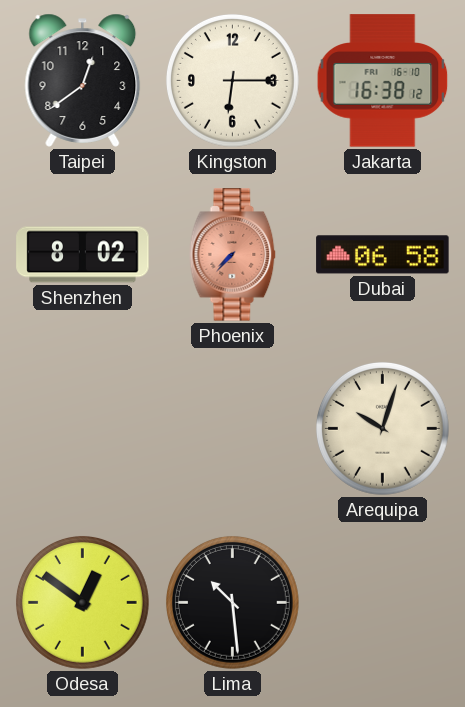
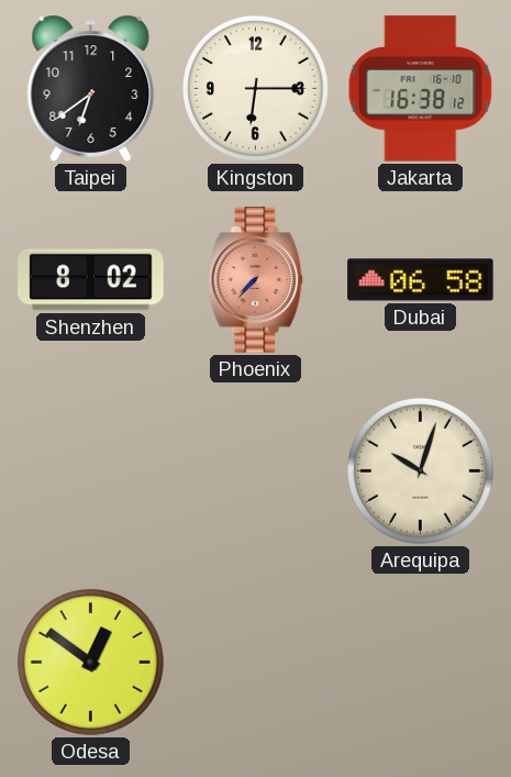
Taipei: 12:39 -> 6:39
Lima: 10:29 -> none
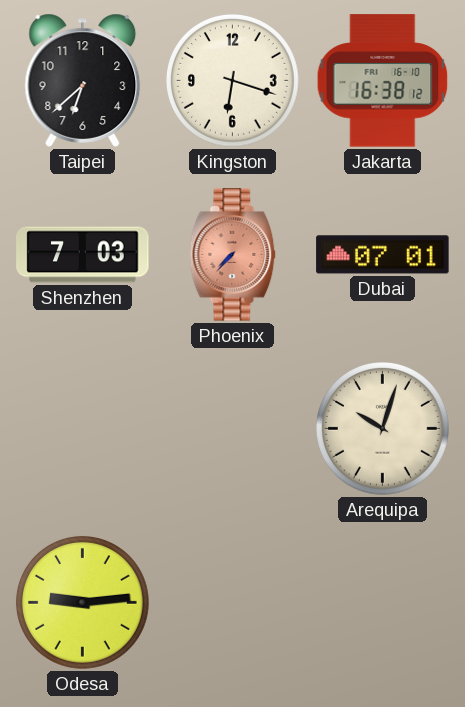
Taipei: 6:39 -> 6:38
Kingston: 6:15 -> 6:18
Shenzhen: 8:02 -> 7:03
Dubai: 06:58 -> 07:01
Odesa: 12:51 -> 9:14
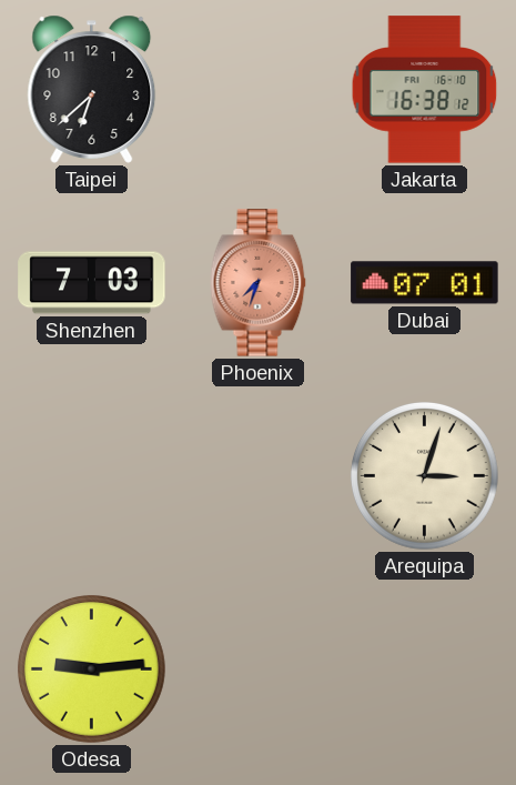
Kingston: 6:18 -> none
Phoenix: 7:37 -> 7:33
Arequipa: 10:03 -> 3:03
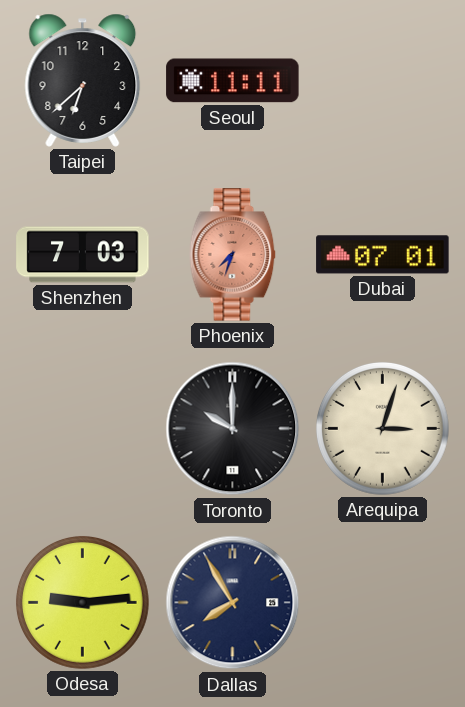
Seoul: none -> 11:11
Jakarta: 16:38 -> none
Toronto: none -> 10:00
Dallas: none -> 7:55
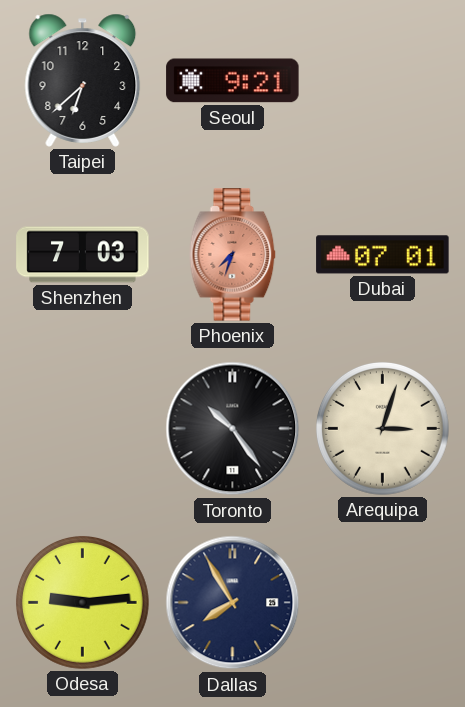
Seoul: 11:11 -> 9:21
Toronto: 10:00 -> 10:24
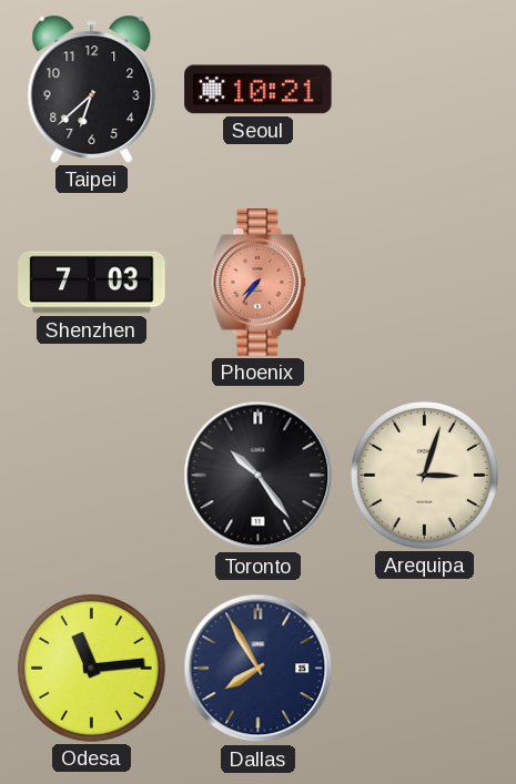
Seoul: 9:21 -> 10:21
Phoenix: 7:33 -> 7:36
Dubai: 07:01 -> none
Odesa: 9:14 -> 11:14
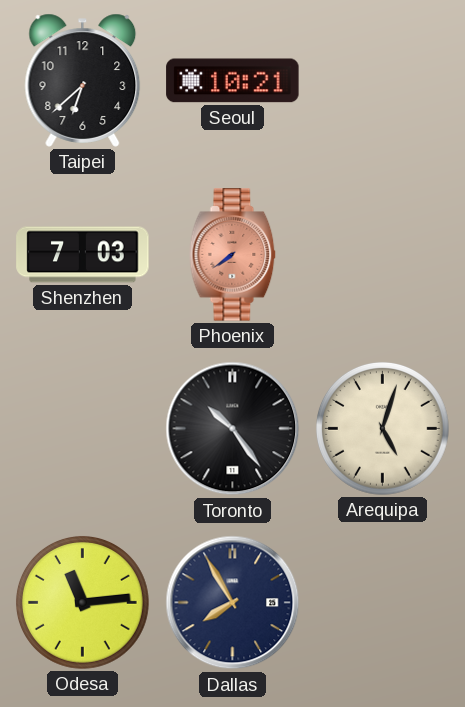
Phoenix: 7:36 -> 7:39
Arequipa: 3:03 -> 5:03
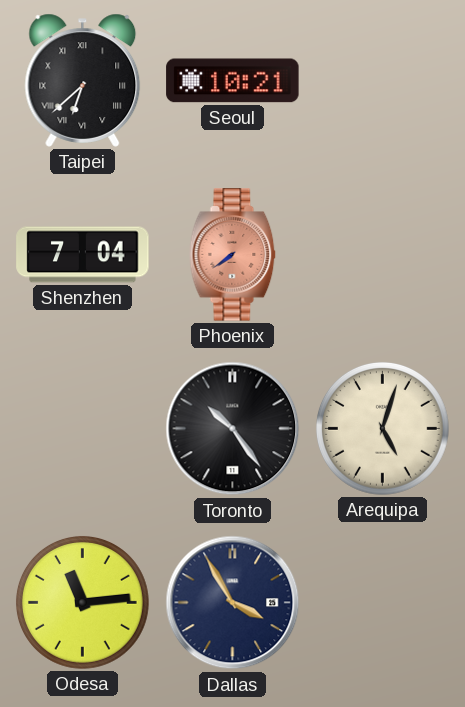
Taipei numerals: Arabic -> Roman
Shenzhen: 7:03 -> 7:04
Dallas: 7:55 -> 3:55
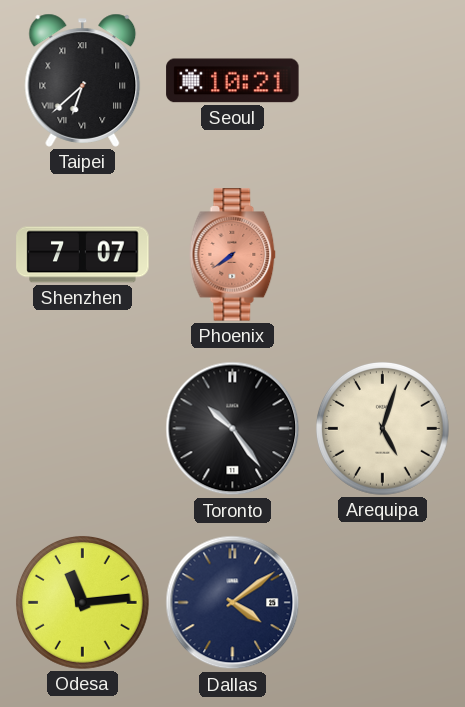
Shenzhen: 7:04 -> 7:07
Dallas: 3:55 -> 4:09
